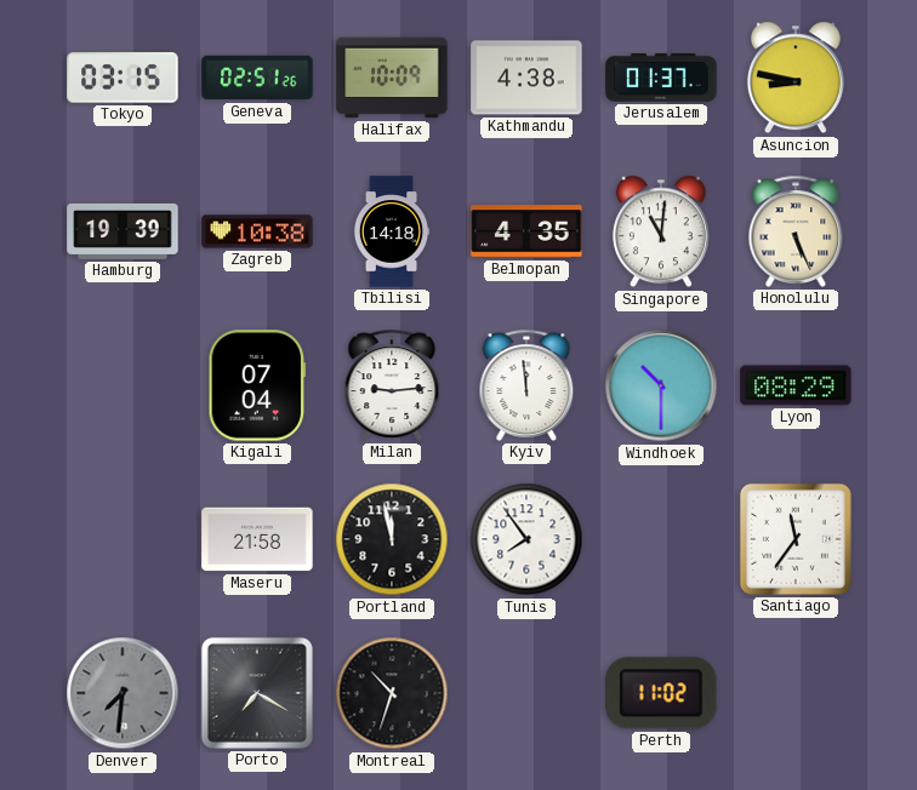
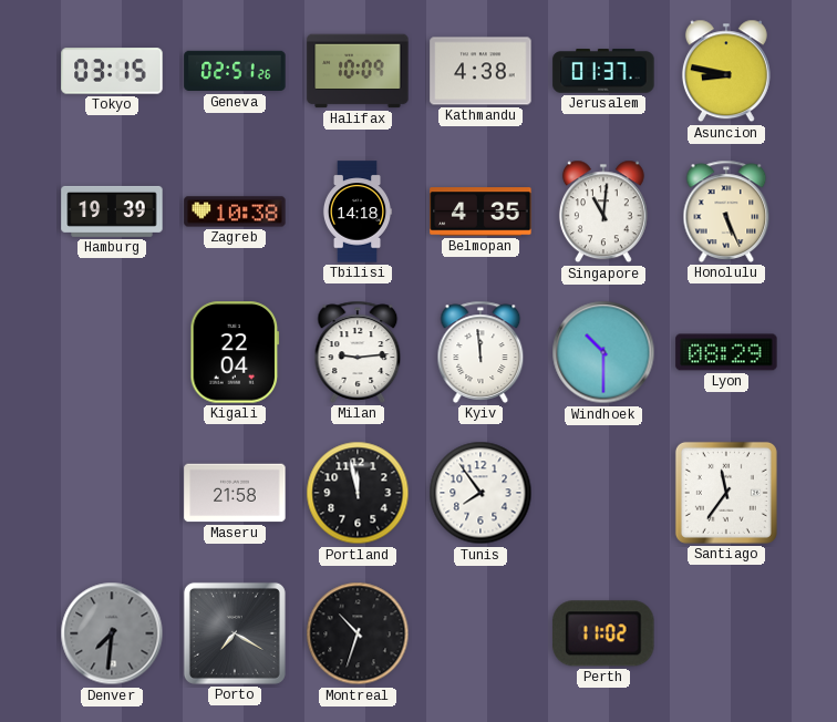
Kigali: 07:04 -> 22:04
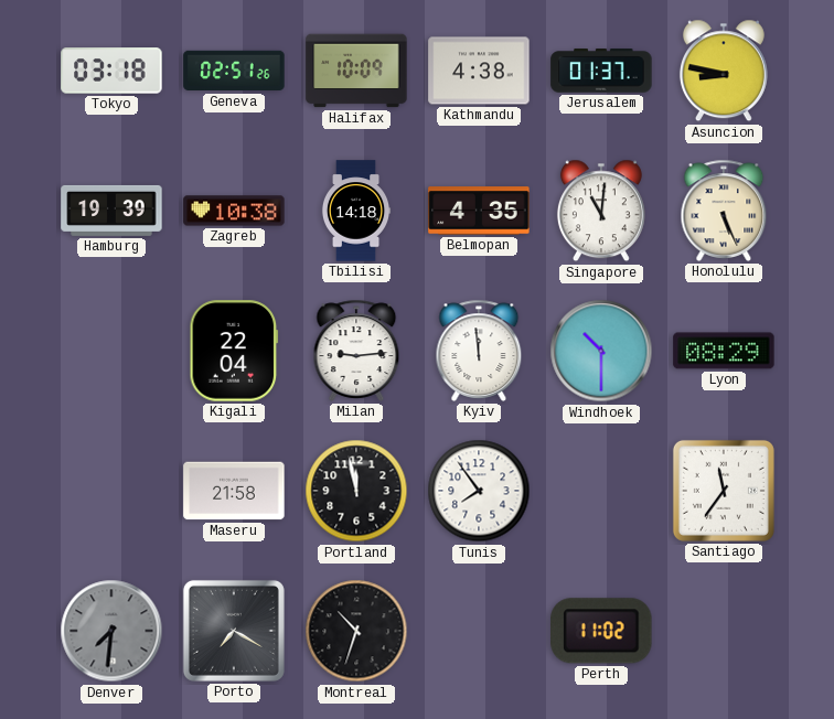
Tokyo: 03:15 -> 03:18
